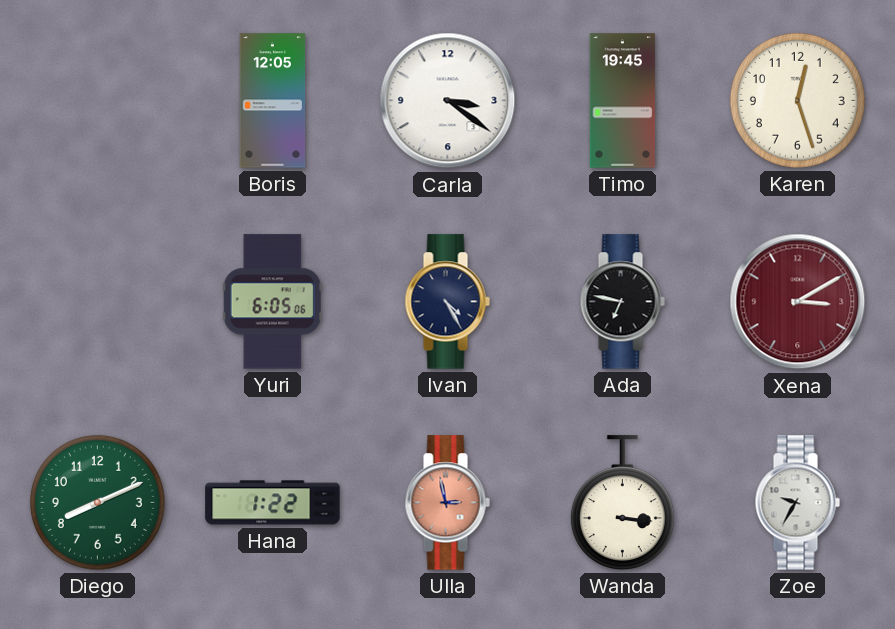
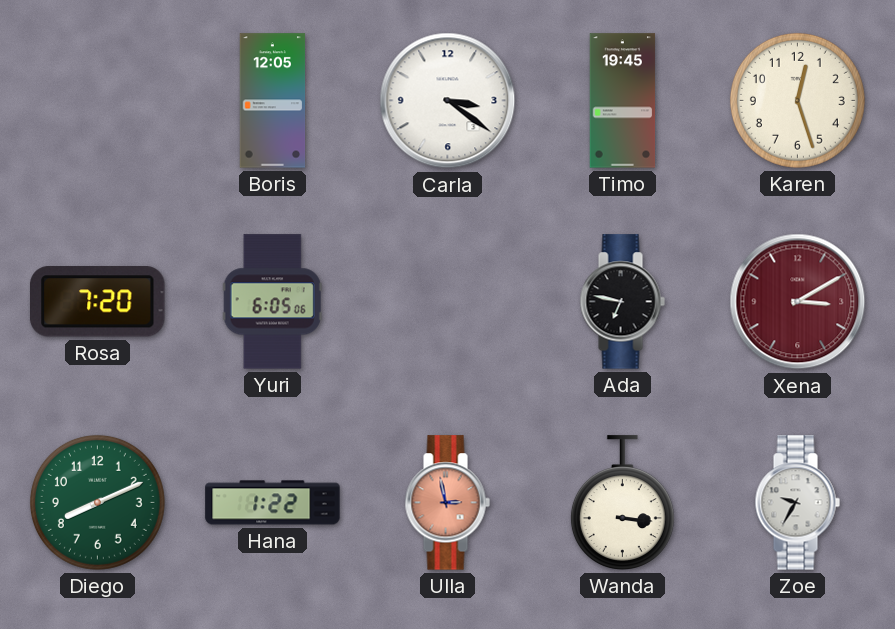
Rosa: none -> 7:20
Ivan: 4:25 -> none
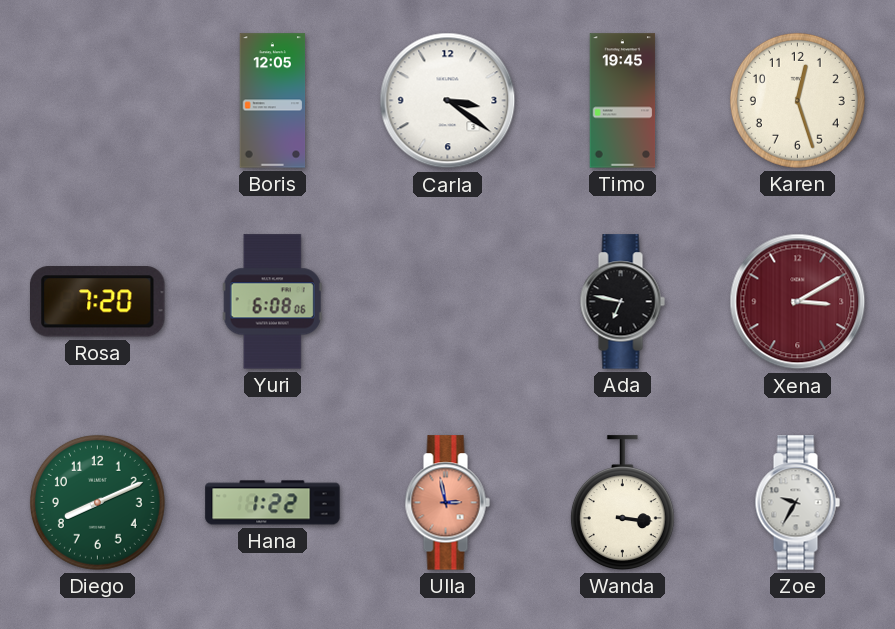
Yuri: 6:05 -> 6:08
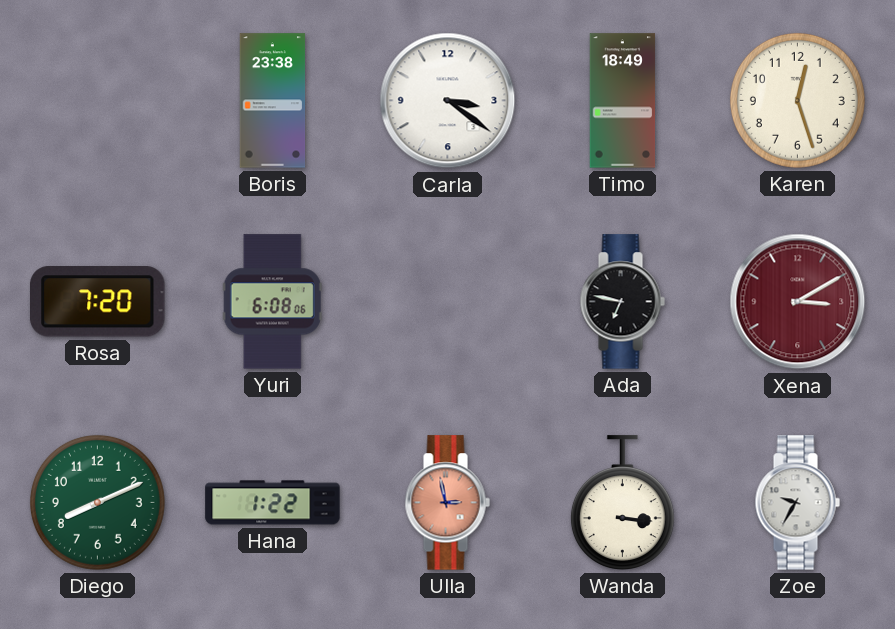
Boris: 12:05 -> 23:38
Timo: 19:45 -> 18:49
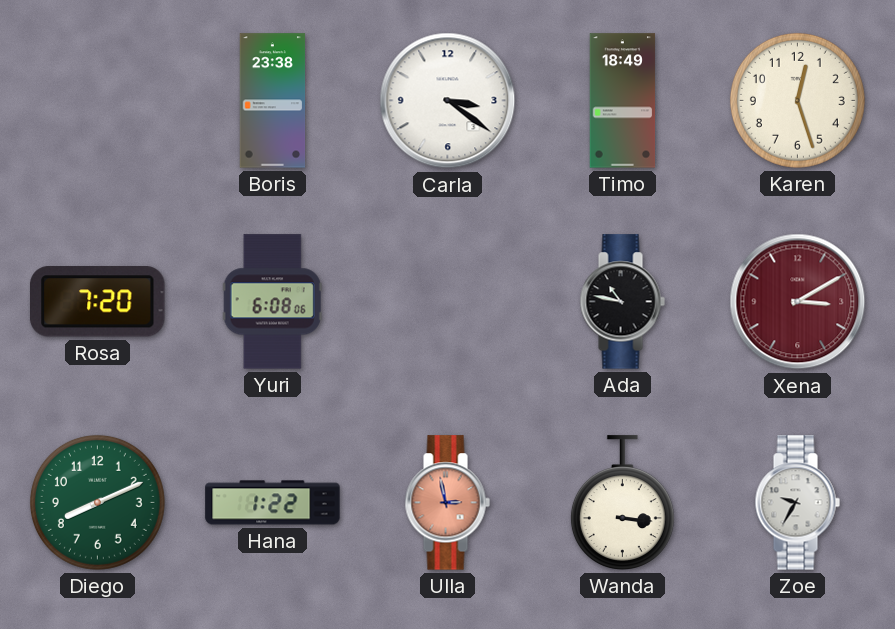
Ada: 6:47 -> 10:47
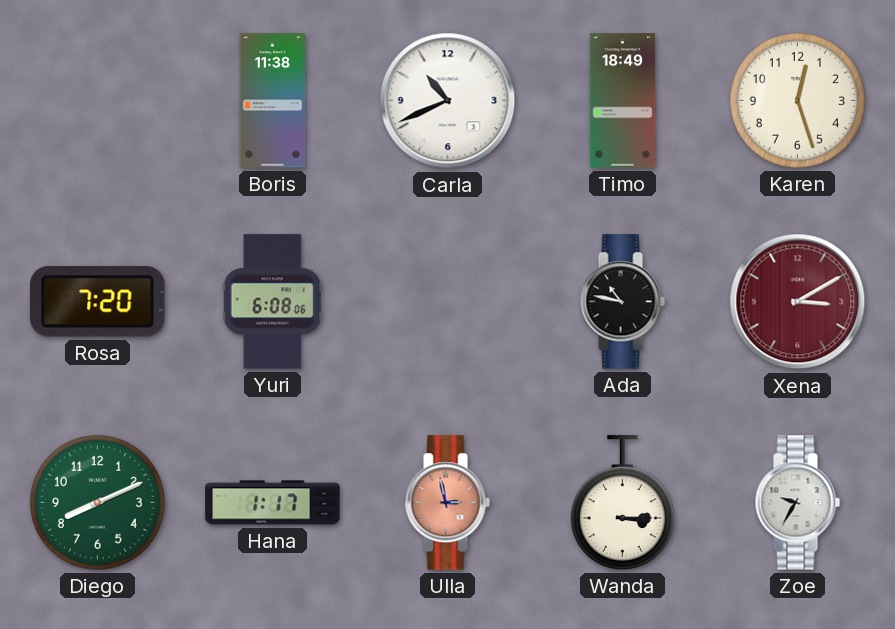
Boris: 23:38 -> 11:38
Carla: 3:21 -> 10:41
Hana: 1:22 -> 1:17
Wanda: 3:16 -> 3:15
